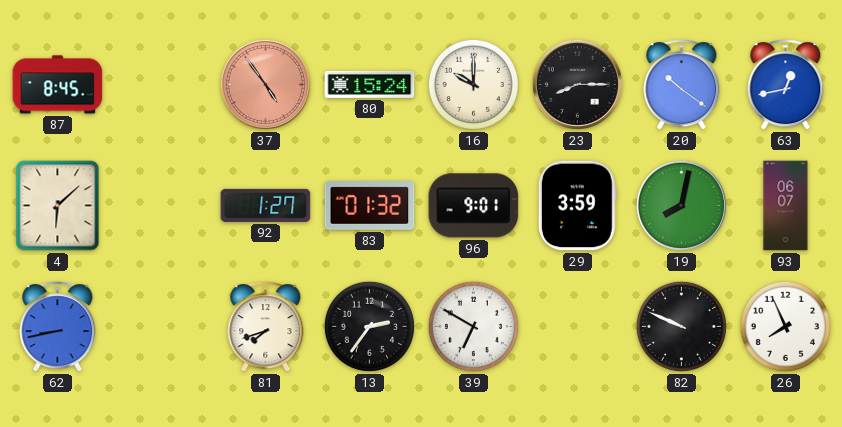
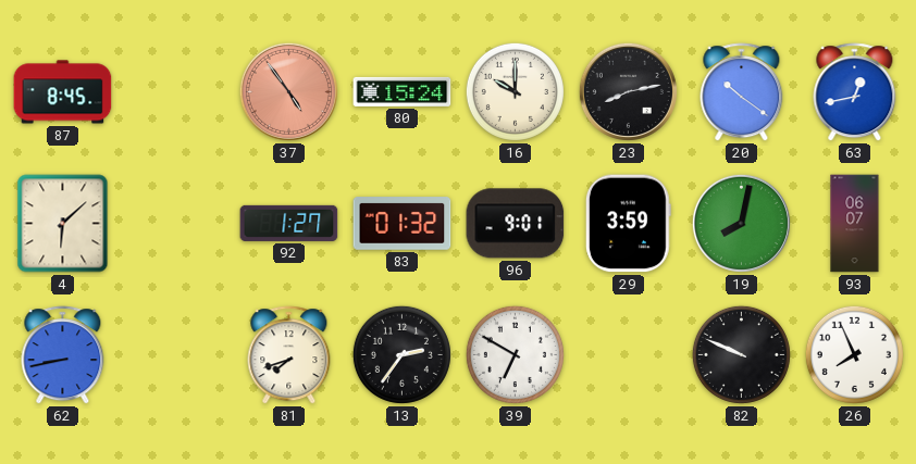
23: 8:15 -> 8:13
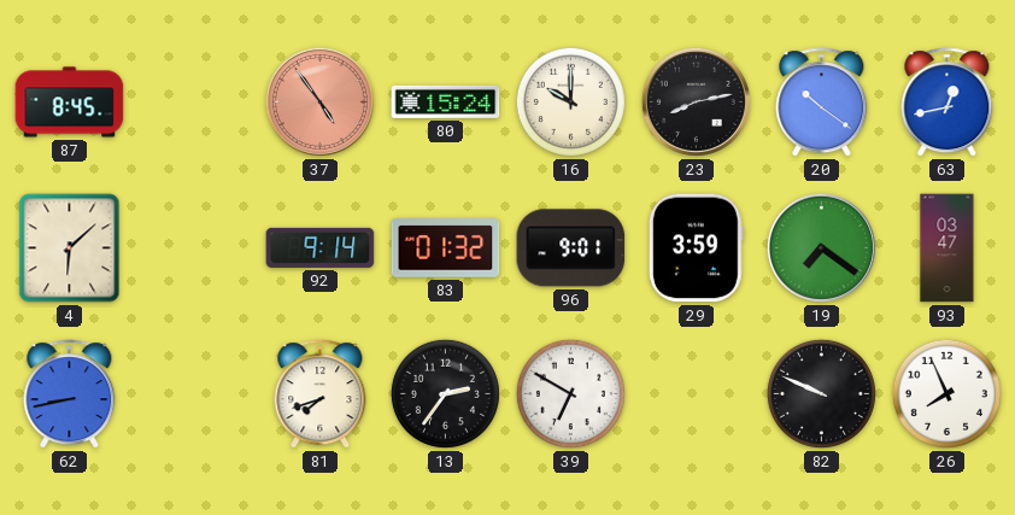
92: 1:27 -> 9:14
19: 8:02 -> 7:21
93: 06:07 -> 03:47
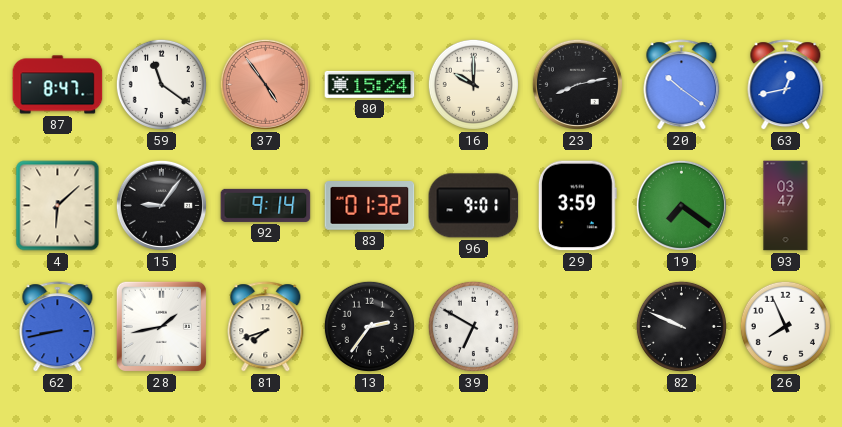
87: 8:45 -> 8:47
59: none -> 11:21
15: none -> 9:06
28: none -> 1:43
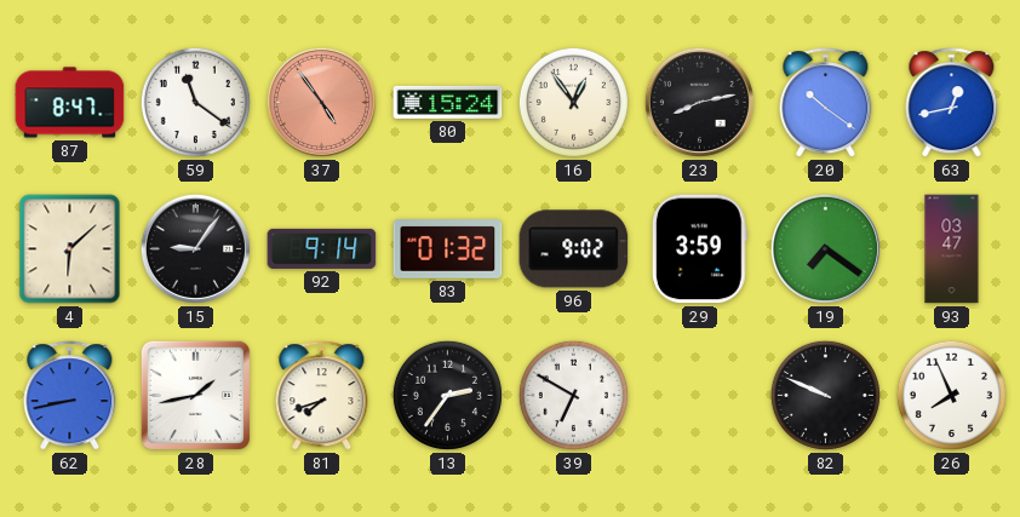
16: 10:00 -> 12:54
96: 9:01 -> 9:02
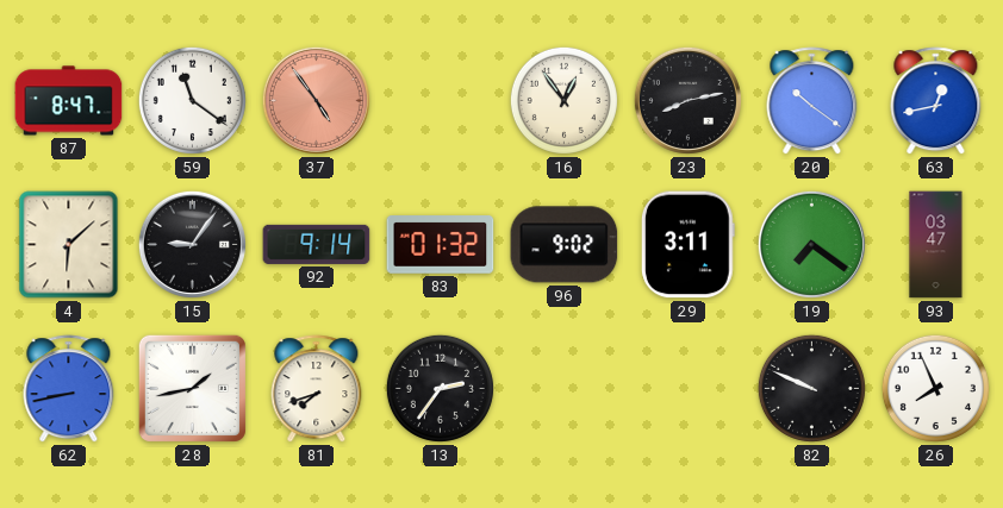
80: 15:24 -> none
29: 3:59 -> 3:11
39: 6:50 -> none
